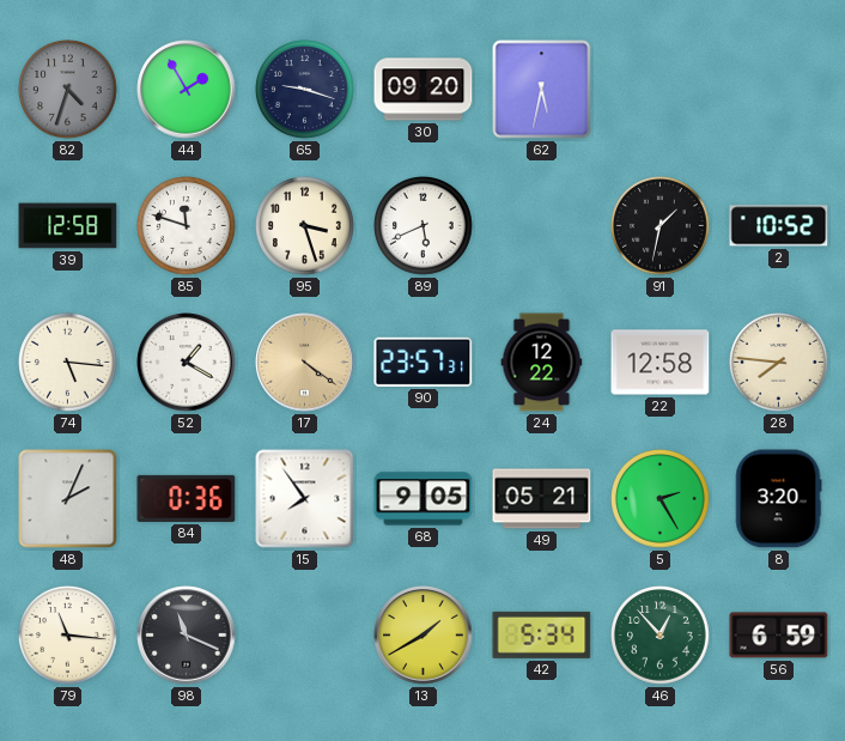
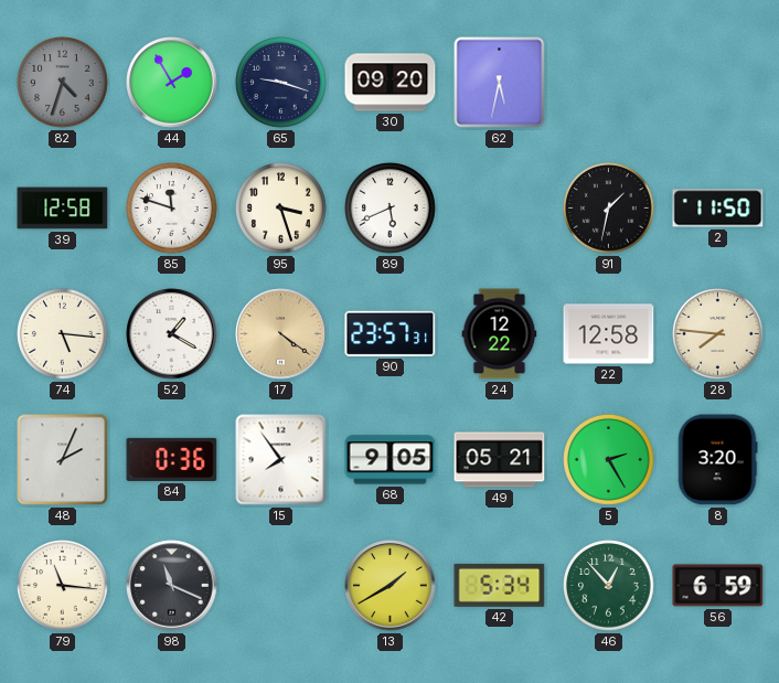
2: 10:52 -> 11:50
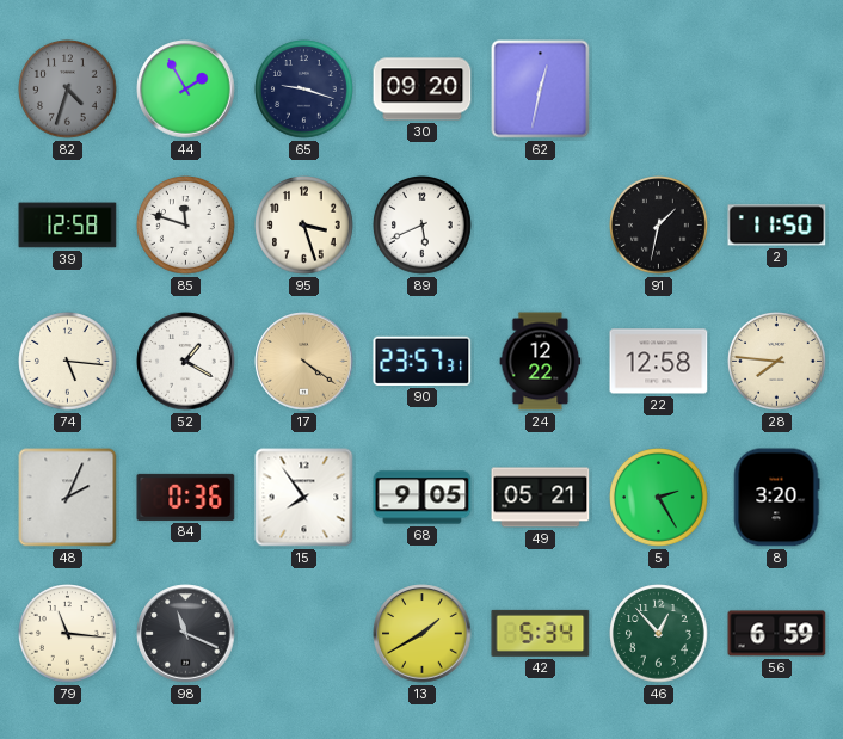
62: 5:32 -> 12:32
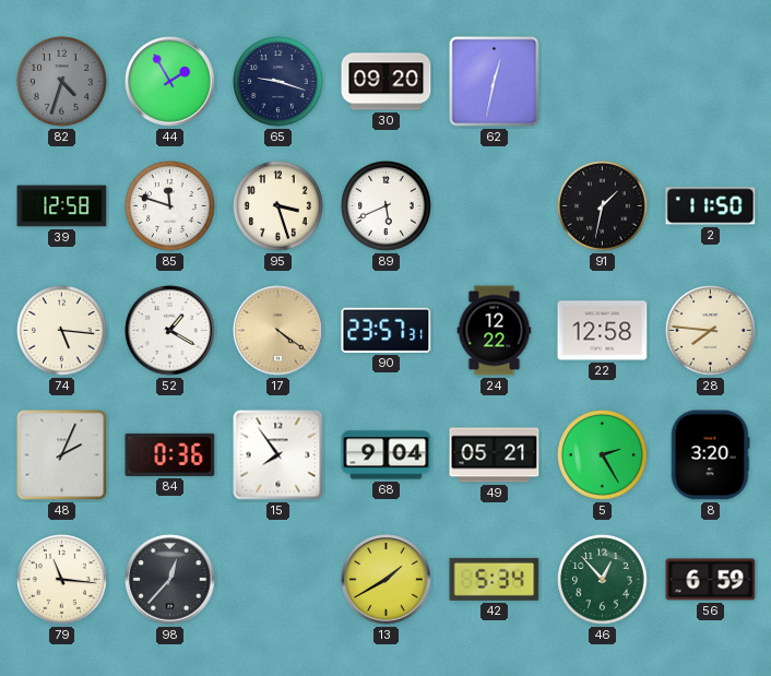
68: 9:05 -> 9:04
98: 11:19 -> 12:37
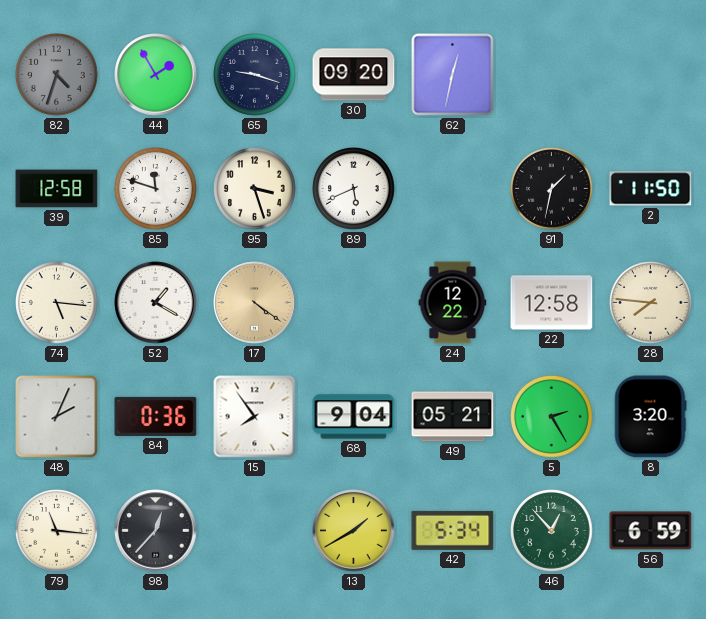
90: 23:57 -> none
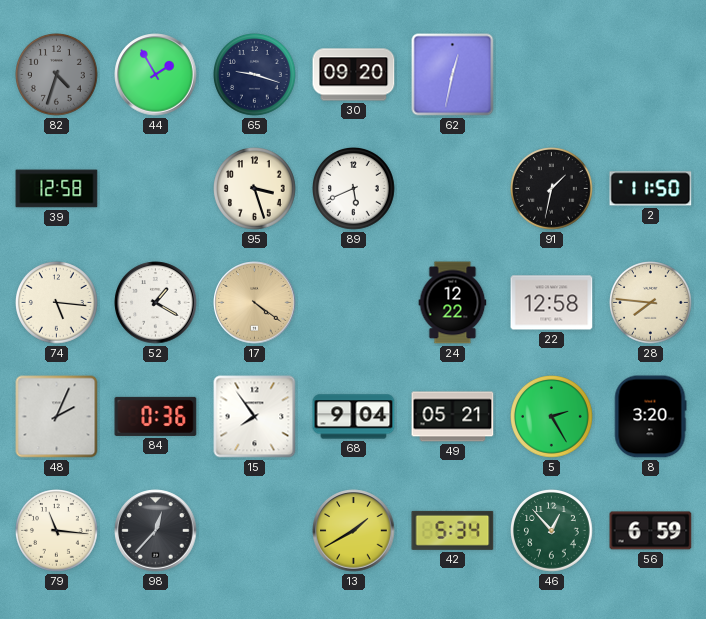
85: 11:48 -> none
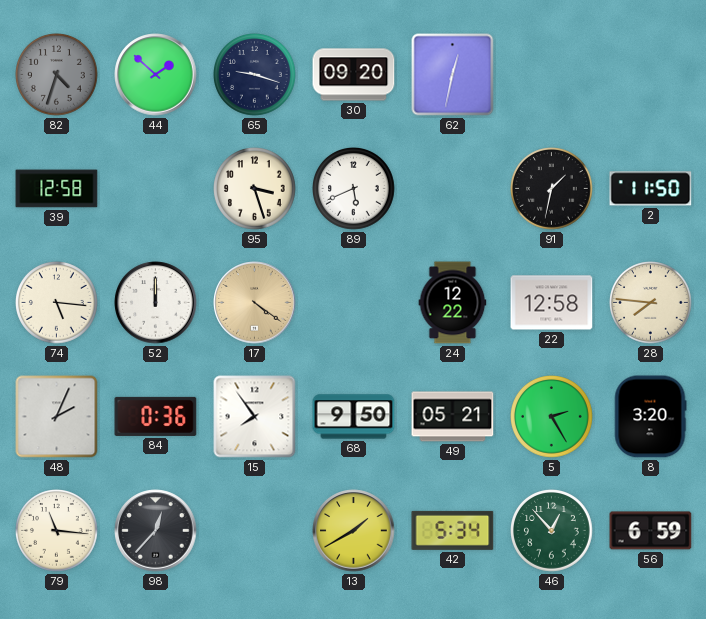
44: 1:55 -> 1:52
52: 1:20 -> 12:00
68: 9:04 -> 9:50
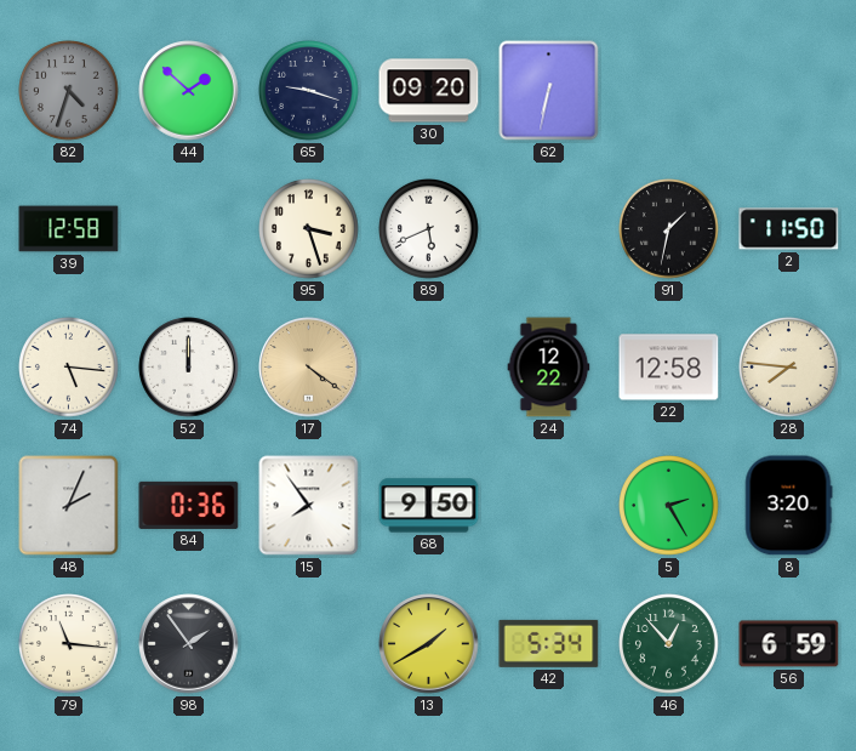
62: 12:32 -> 6:32
49: 05:21 -> none
98: 12:37 -> 1:54
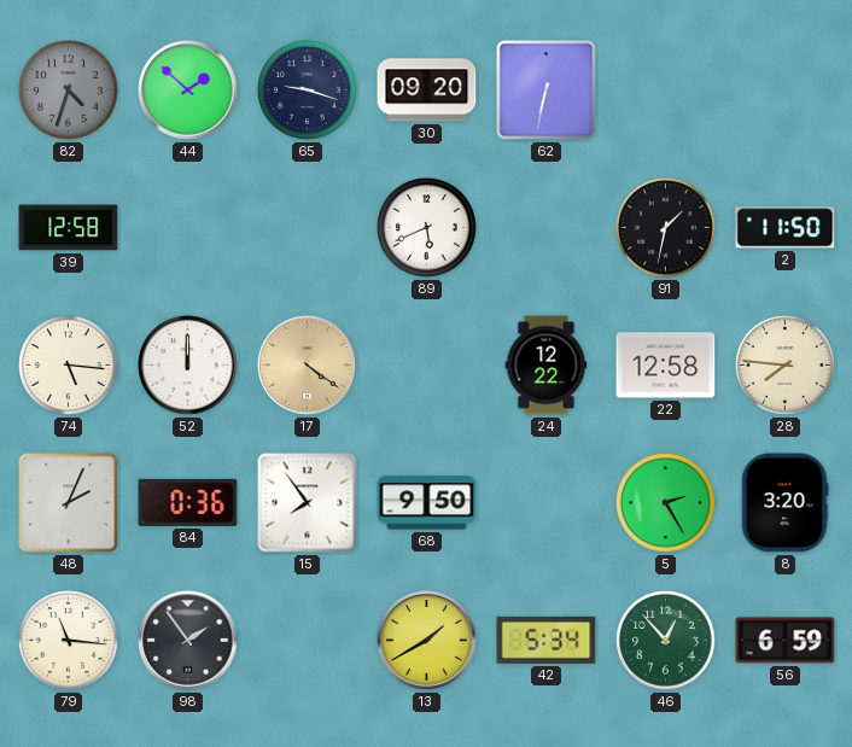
95: 3:27 -> none
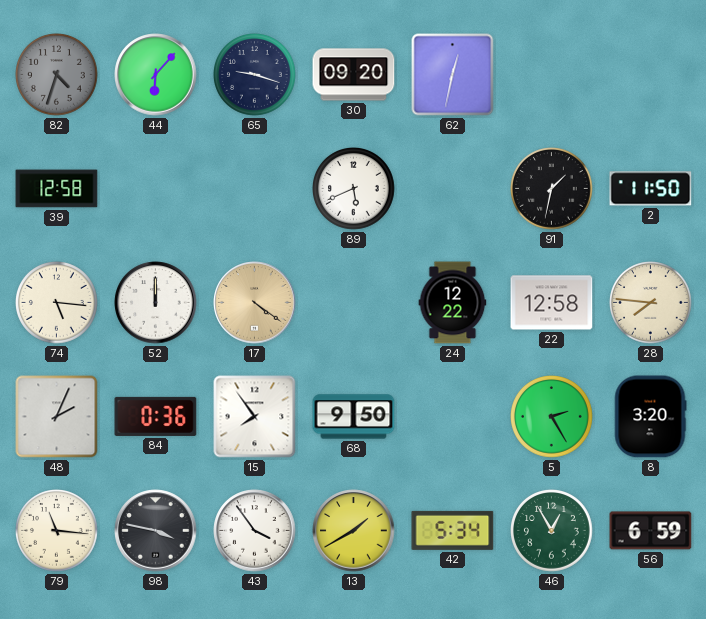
44: 1:52 -> 6:07
62: 6:32 -> 12:32
98: 1:54 -> 3:47
43: none -> 3:54
46: 12:53 -> 12:55
